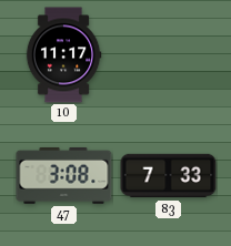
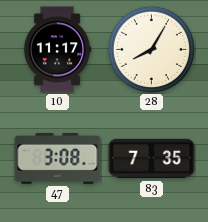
28: none -> 8:05
83: 7:33 -> 7:35
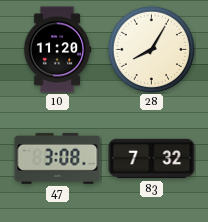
10: 11:17 -> 11:20
83: 7:35 -> 7:32
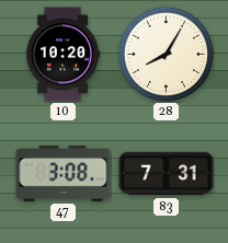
10: 11:20 -> 10:20
83: 7:32 -> 7:31
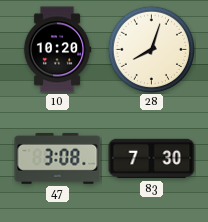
28: 8:05 -> 8:03
83: 7:31 -> 7:30
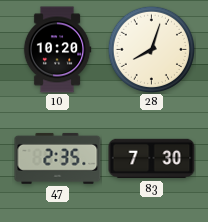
47: 3:08 -> 2:35
